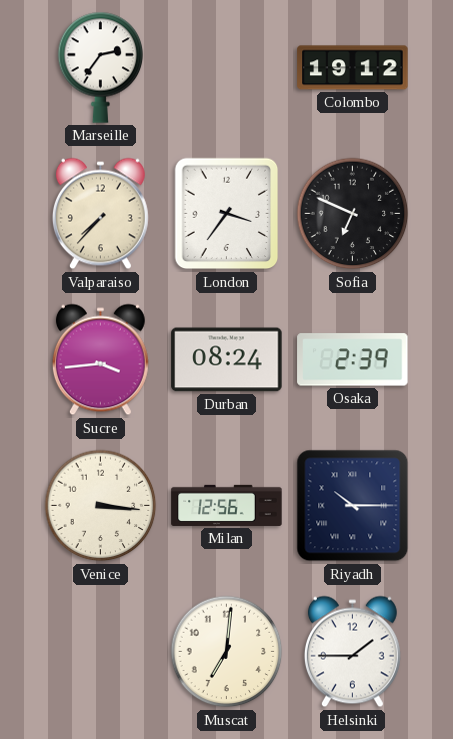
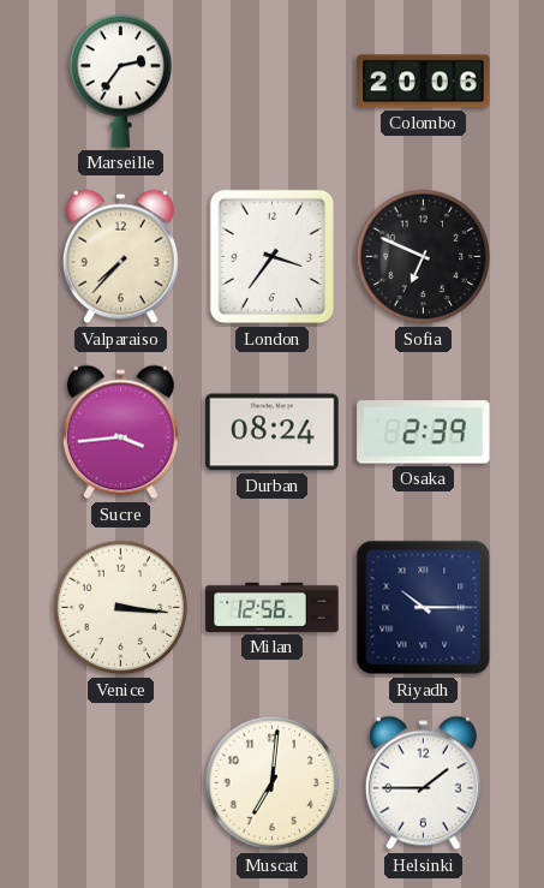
Colombo: 19:12 -> 20:06
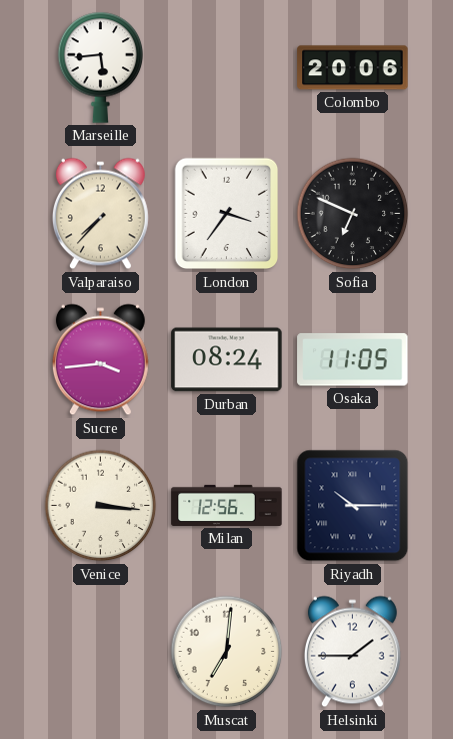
Marseille: 2:36 -> 5:44
Osaka: 2:39 -> 11:05
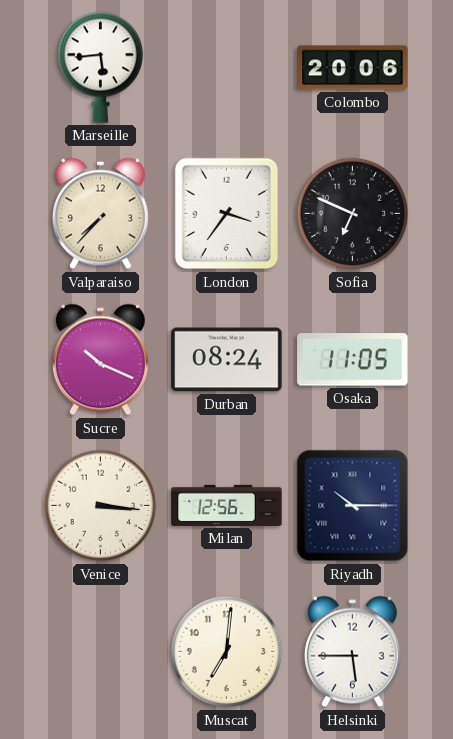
Sucre: 3:44 -> 10:19
Helsinki: 1:45 -> 5:45
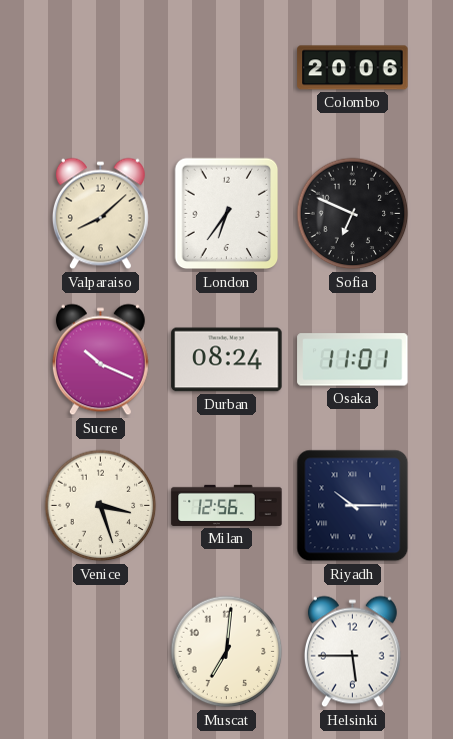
Marseille: 5:44 -> none
Valparaiso: 7:37 -> 8:08
London: 3:36 -> 6:36
Osaka: 11:05 -> 11:01
Venice: 3:16 -> 3:27
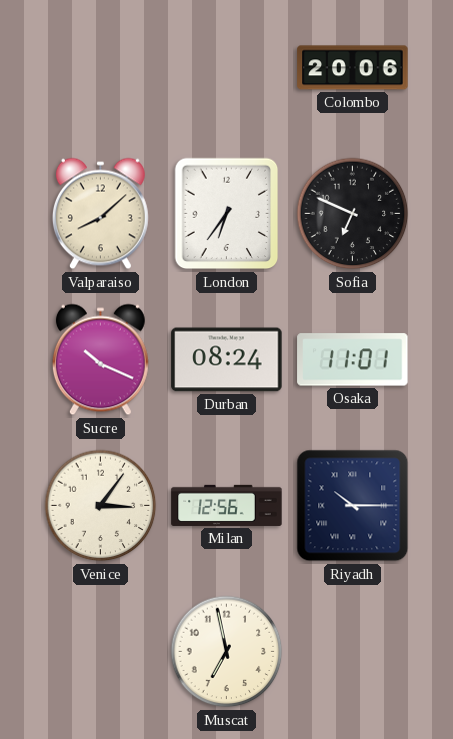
Venice: 3:27 -> 3:06
Muscat: 7:01 -> 6:58
Helsinki: 5:45 -> none
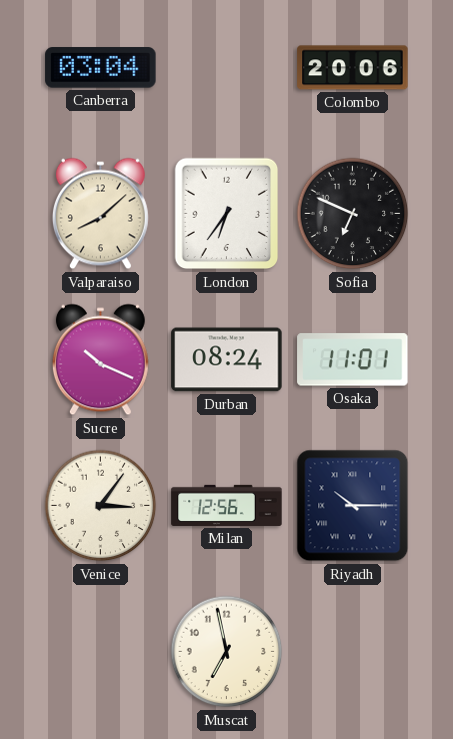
Canberra: none -> 03:04
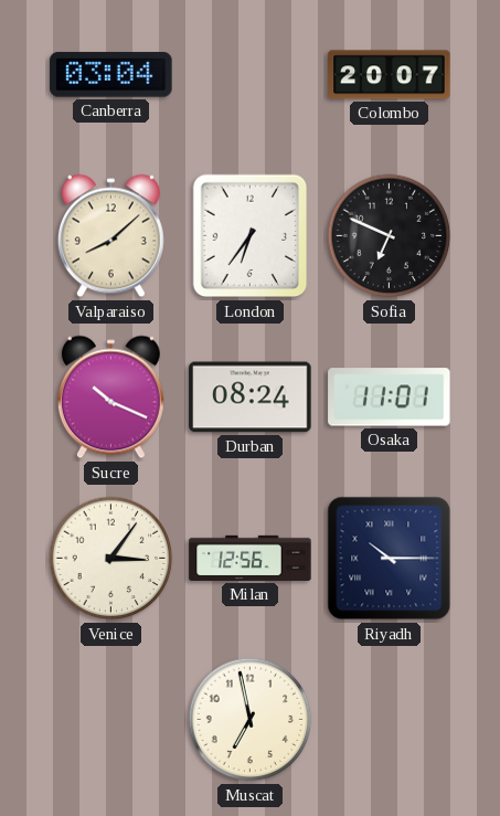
Colombo: 20:06 -> 20:07
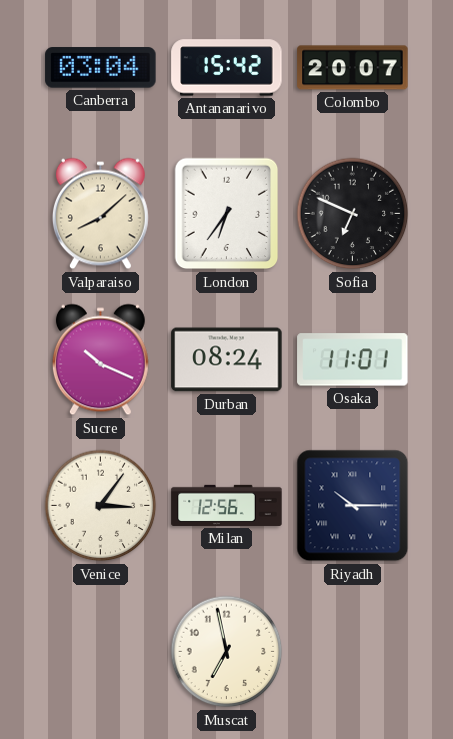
Antananarivo: none -> 15:42
